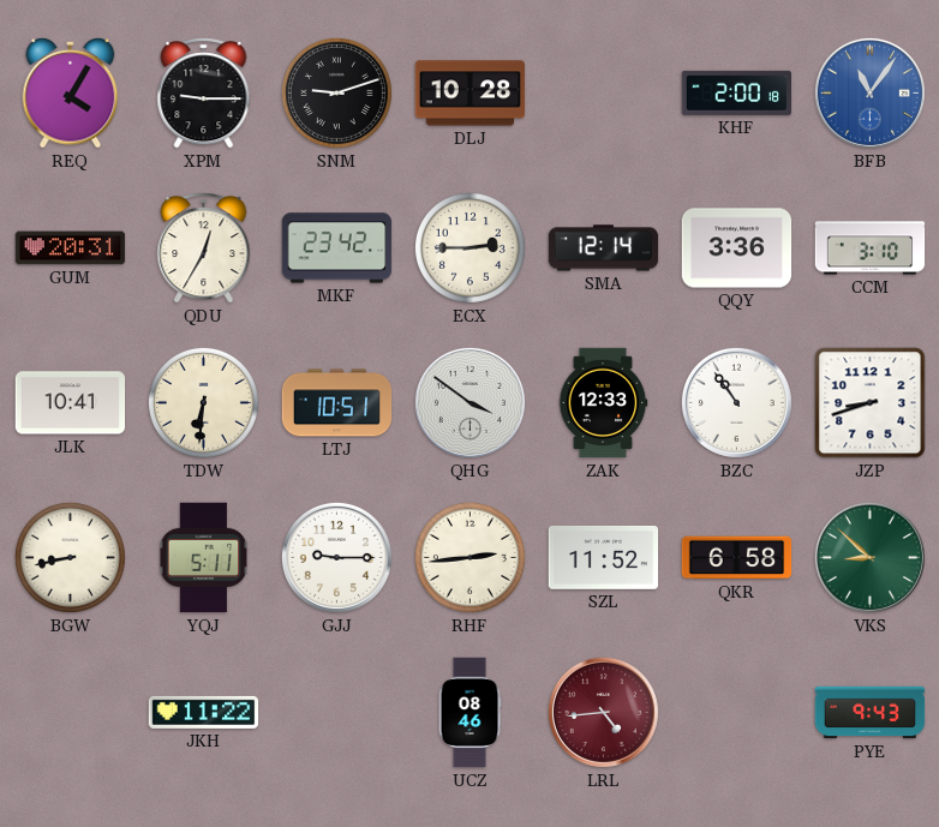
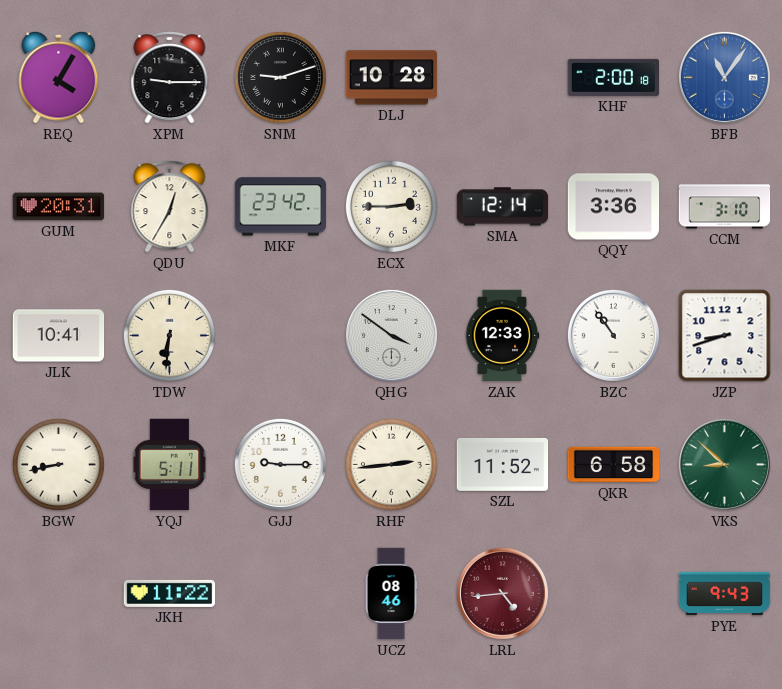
LTJ: 10:51 -> none
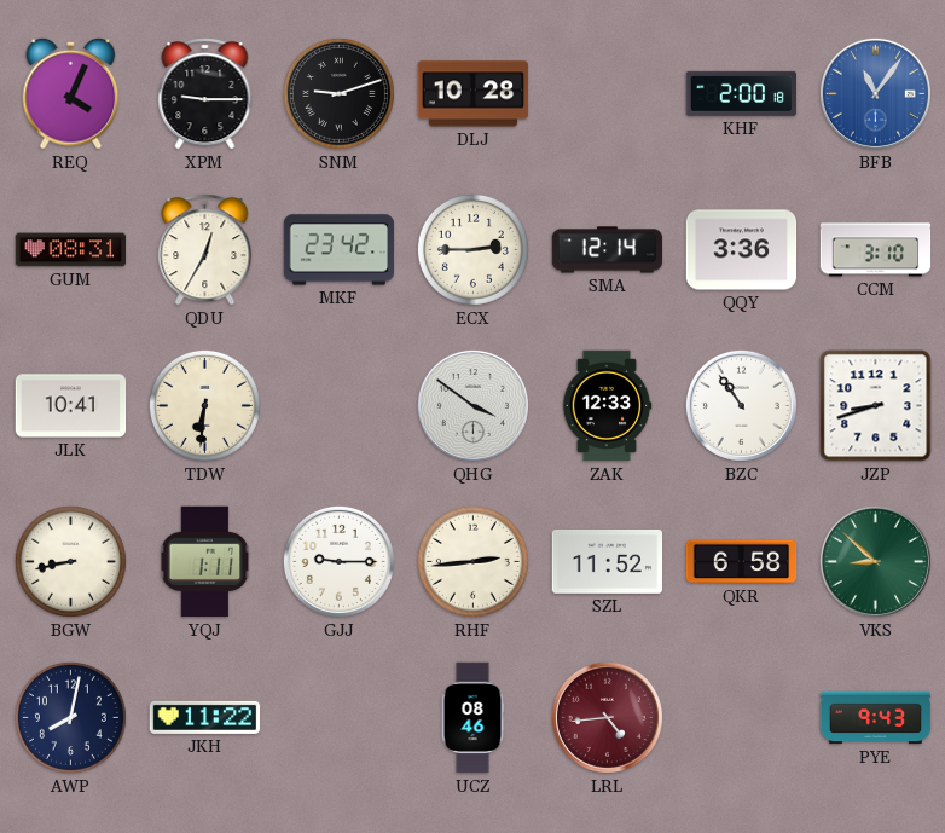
REQ: 4:05 -> 4:04
GUM: 20:31 -> 08:31
YQJ: 5:11 -> 1:11
AWP: none -> 8:02
